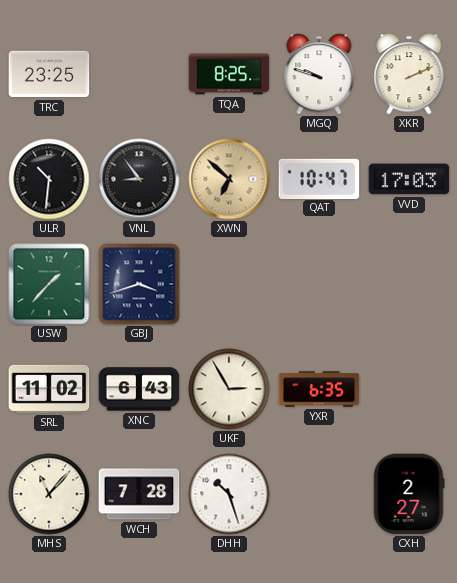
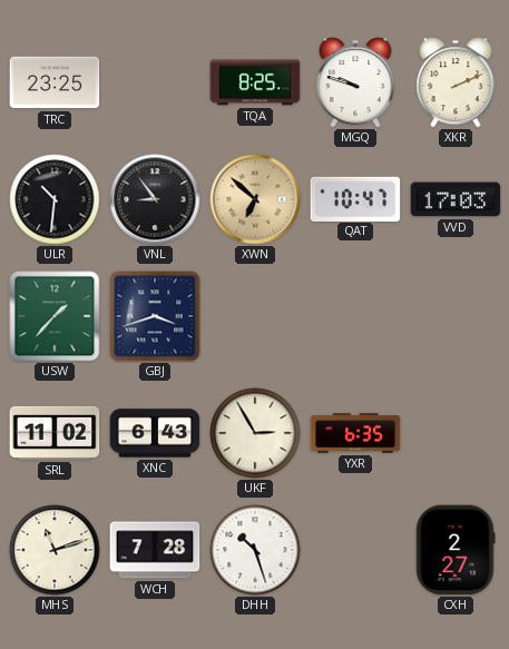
MHS: 11:07 -> 11:12
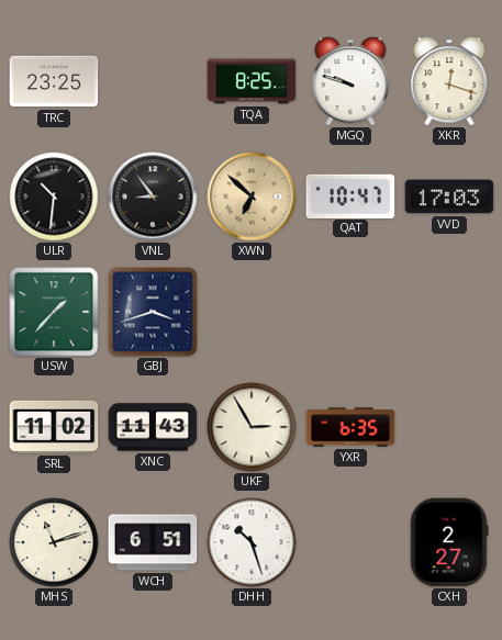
XKR: 2:11 -> 12:18
XNC: 6:43 -> 11:43
WCH: 7:28 -> 6:51
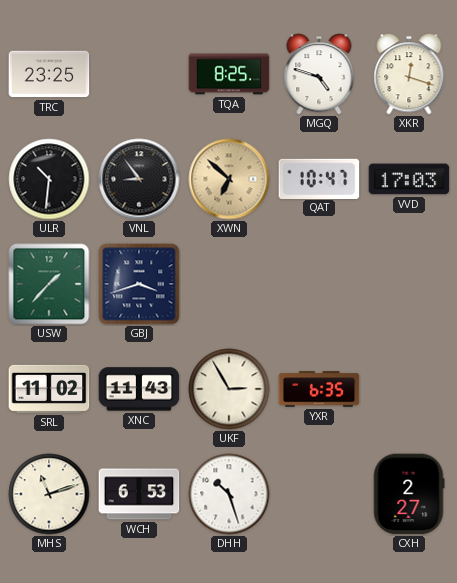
MGQ: 9:48 -> 4:48
WCH: 6:51 -> 6:53
